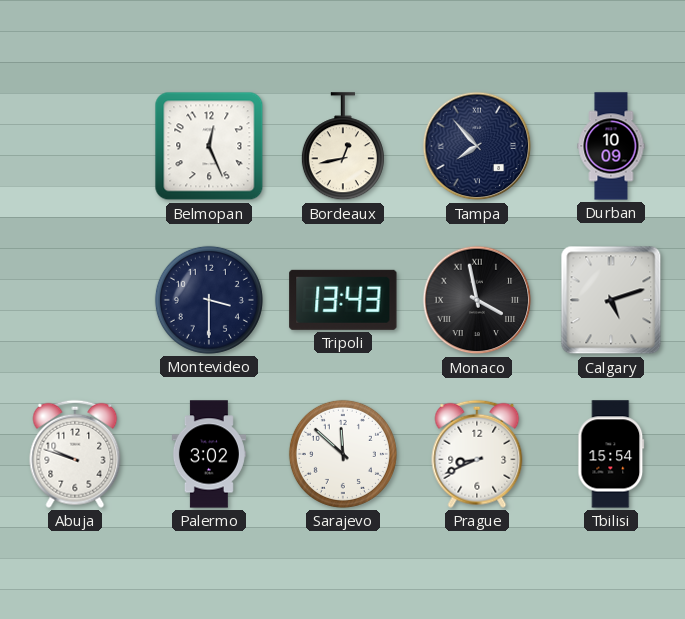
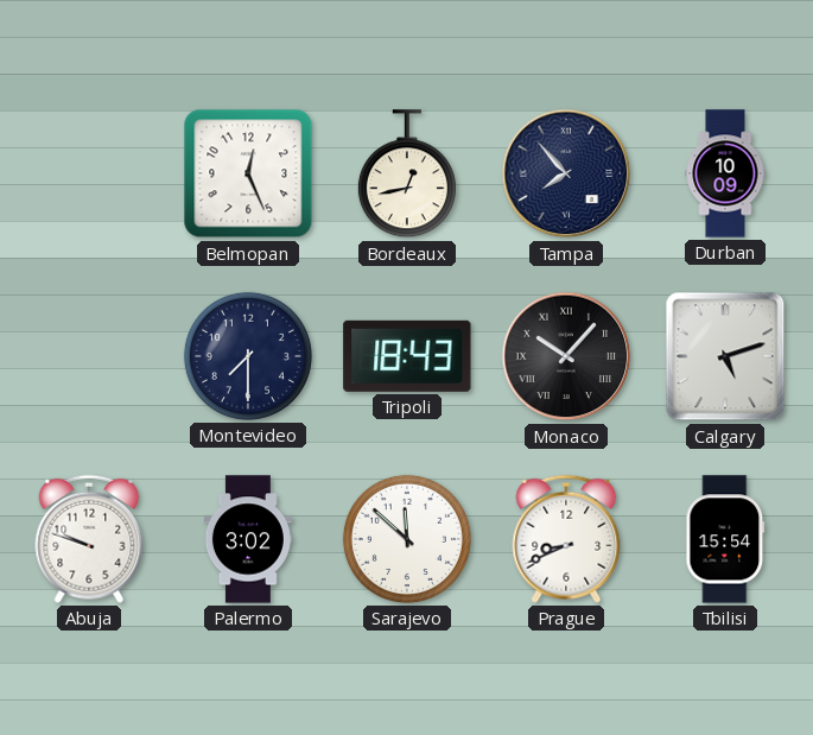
Montevideo: 3:30 -> 7:30
Tripoli: 13:43 -> 18:43
Monaco: 3:58 -> 10:07
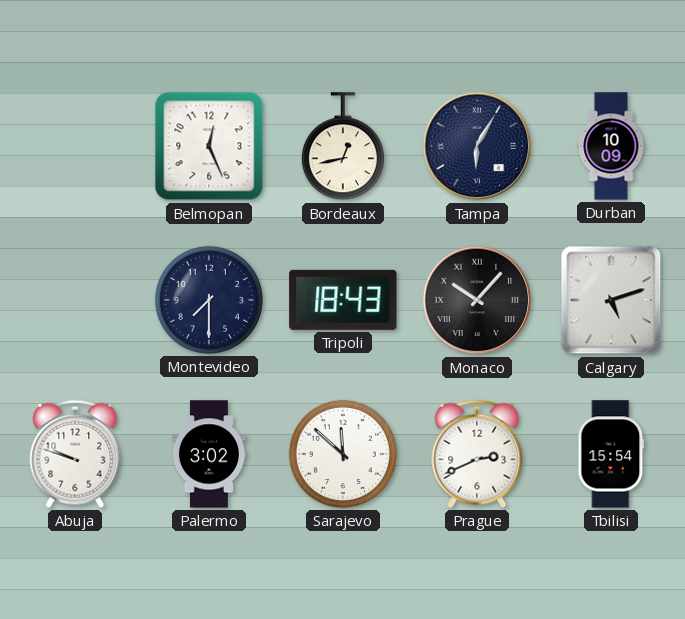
Tampa: 7:53 -> 6:05
Prague: 8:41 -> 2:41
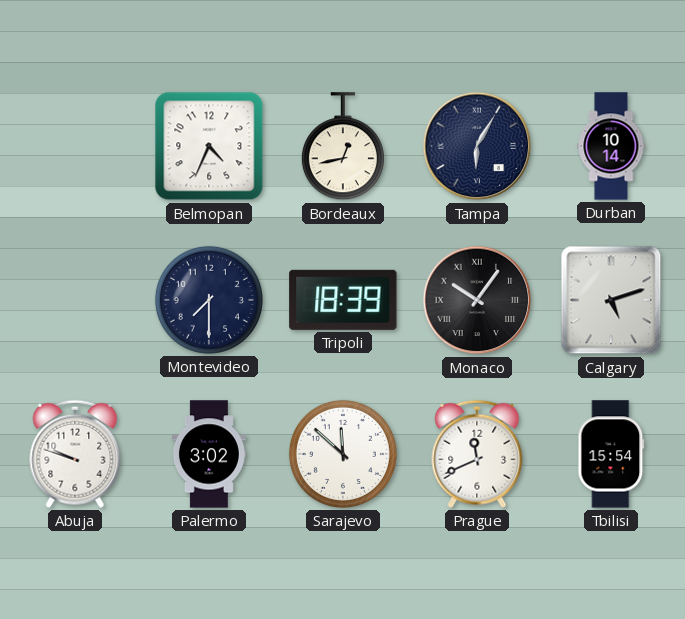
Belmopan: 12:26 -> 4:34
Durban: 10:09 -> 10:14
Tripoli: 18:43 -> 18:39
Monaco: 10:07 -> 10:06
Prague: 2:41 -> 11:41
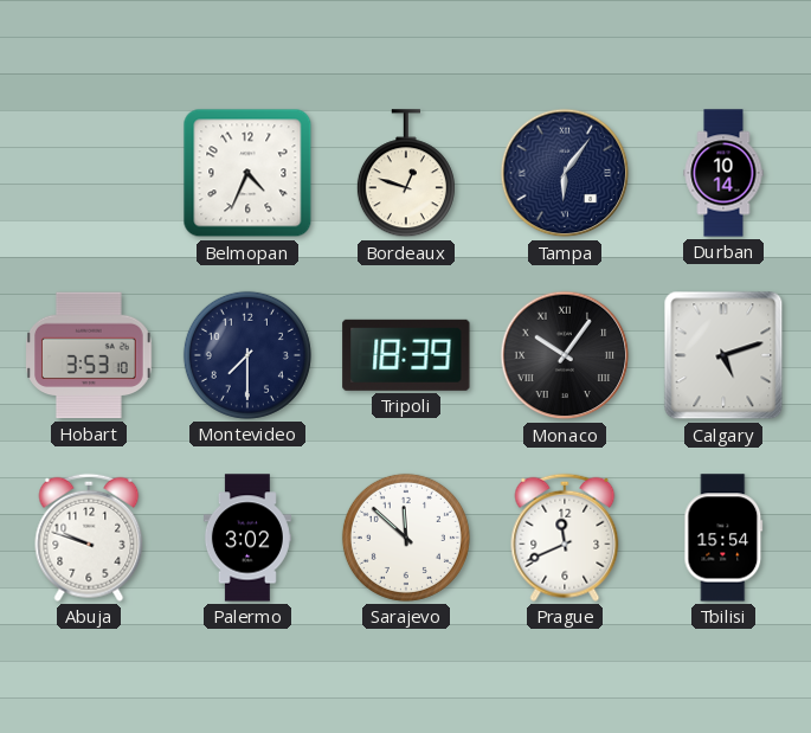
Bordeaux: 12:43 -> 12:48
Tampa: 6:05 -> 6:06
Hobart: none -> 3:53
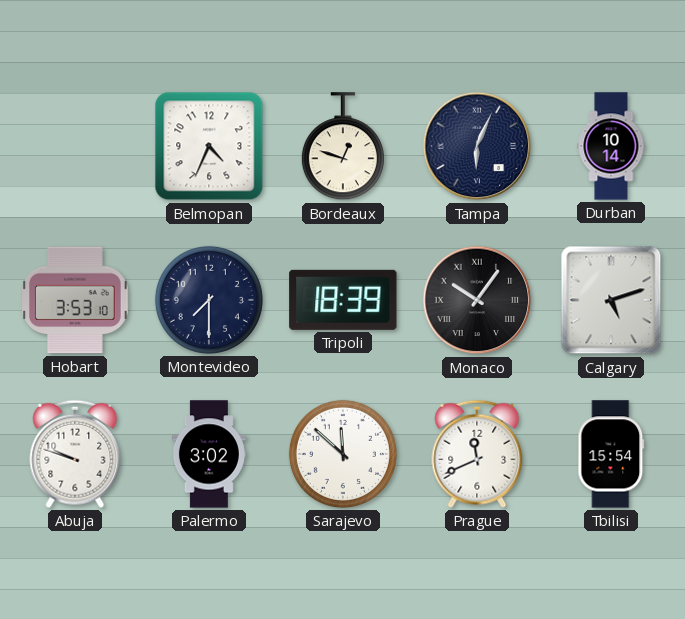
Tampa: 6:06 -> 6:04
